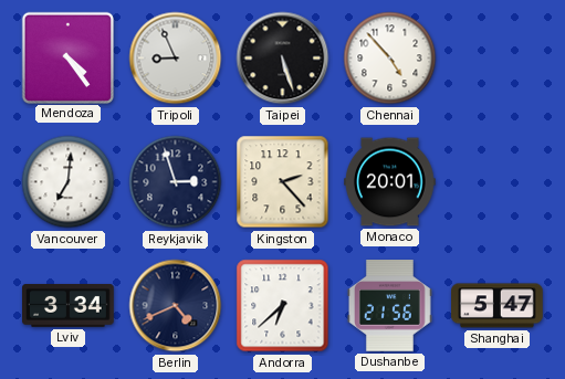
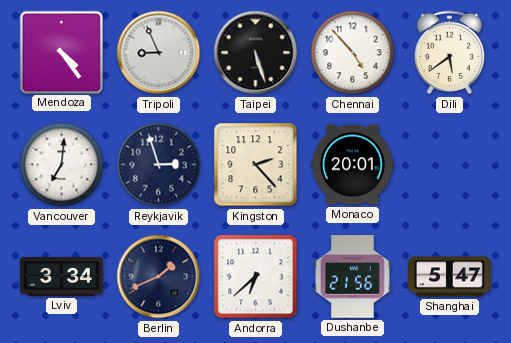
Dili: none -> 5:39
Berlin: 4:41 -> 1:41
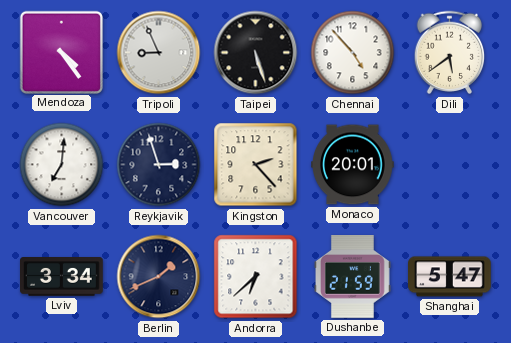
Dushanbe: 21:56 -> 21:59
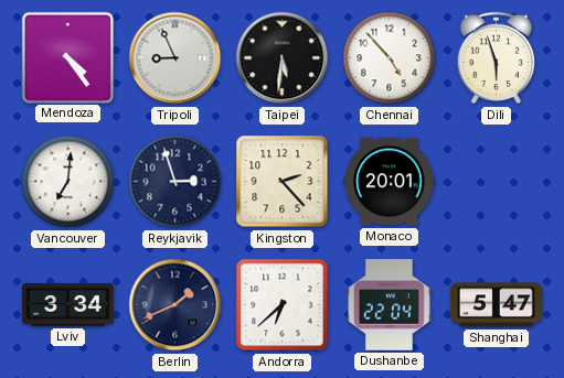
Taipei: 5:27 -> 5:31
Dili: 5:39 -> 5:57
Dushanbe: 21:59 -> 22:04
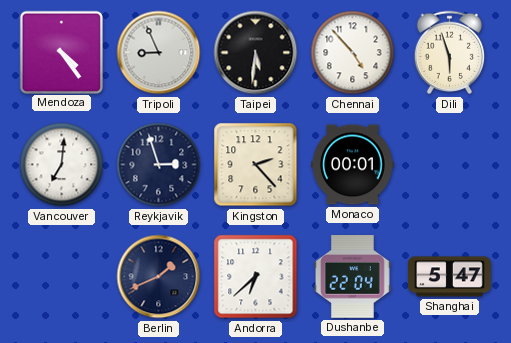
Monaco: 20:01 -> 00:01
Lviv: 3:34 -> none
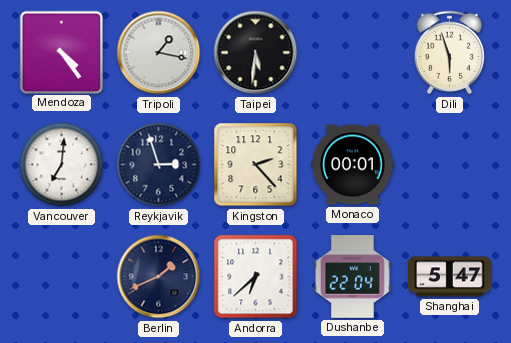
Tripoli: 8:56 -> 1:17
Chennai: 4:53 -> none
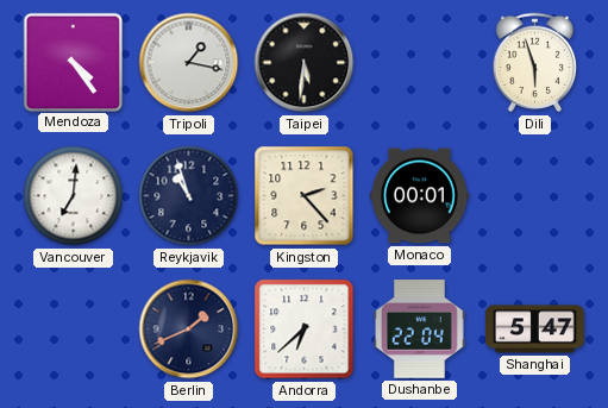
Reykjavik: 2:57 -> 10:57
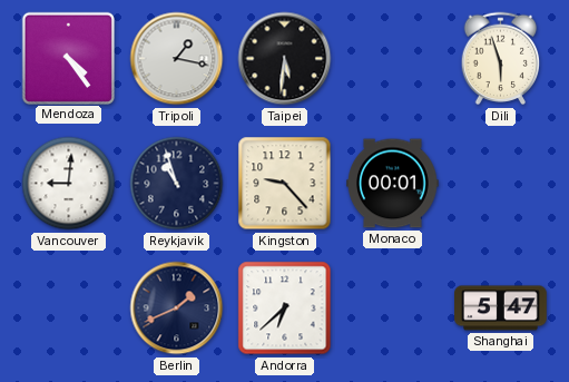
Vancouver: 7:01 -> 9:01
Kingston: 2:23 -> 9:23
Dushanbe: 22:04 -> none
